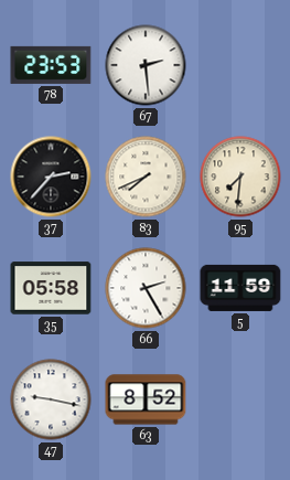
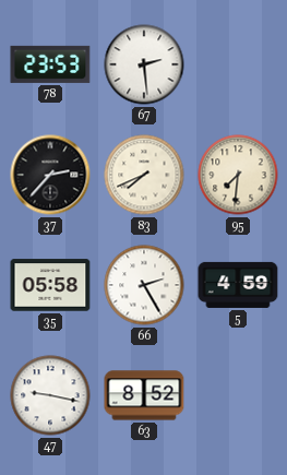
5: 11:59 -> 4:59
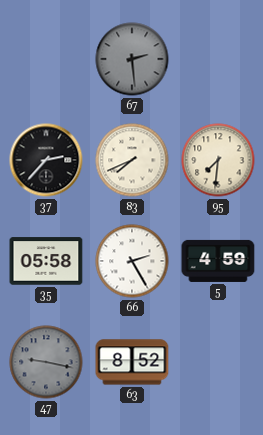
78: 23:53 -> none
67 dial: white -> grey
47 dial: white -> grey
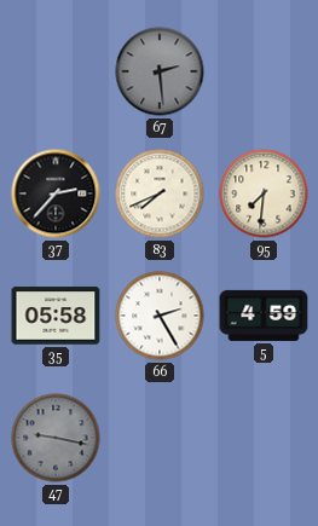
63: 8:52 -> none
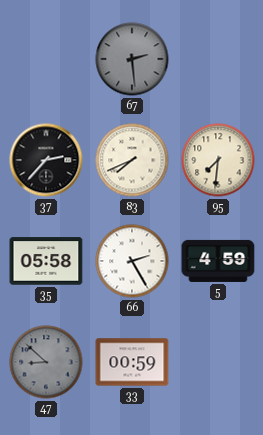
47: 9:17 -> 8:52
33: none -> 00:59
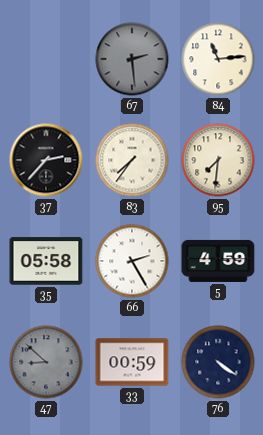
84: none -> 11:14
83: 7:41 -> 7:36
76: none -> 4:21
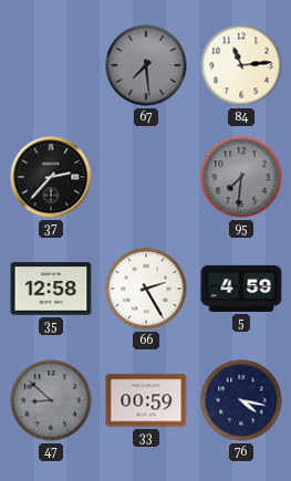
67: 2:29 -> 7:29
83: 7:36 -> none
95 dial: cream -> grey
35: 05:58 -> 12:58
76: 4:21 -> 4:17
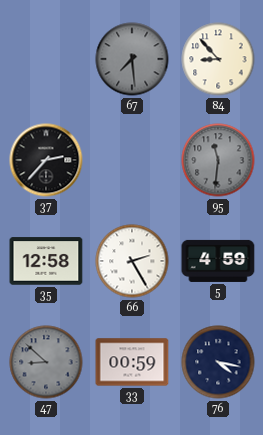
84: 11:14 -> 8:53
95: 7:31 -> 11:31
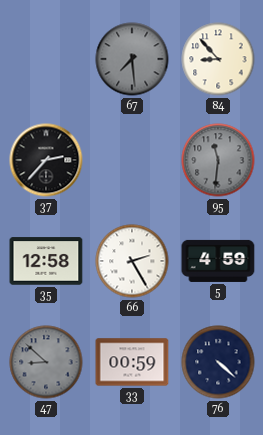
76: 4:17 -> 4:22
